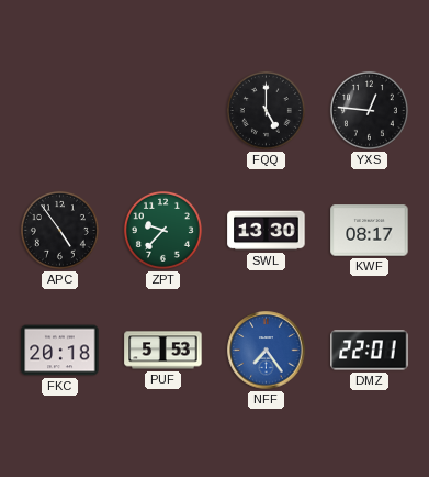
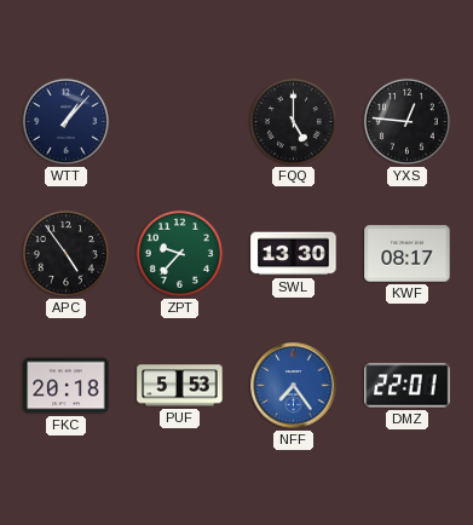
WTT: none -> 1:07
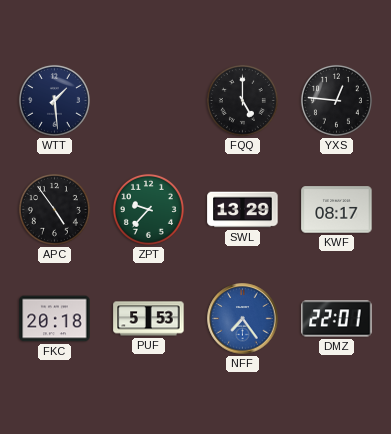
WTT: 1:07 -> 1:29
SWL: 13:30 -> 13:29
